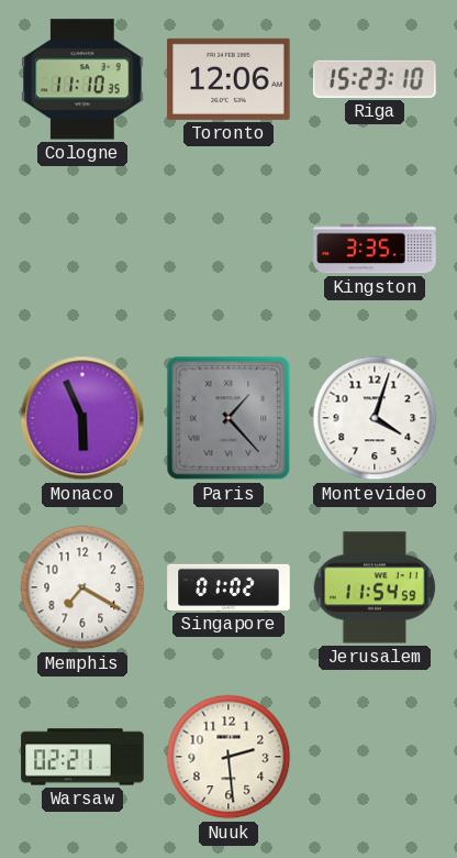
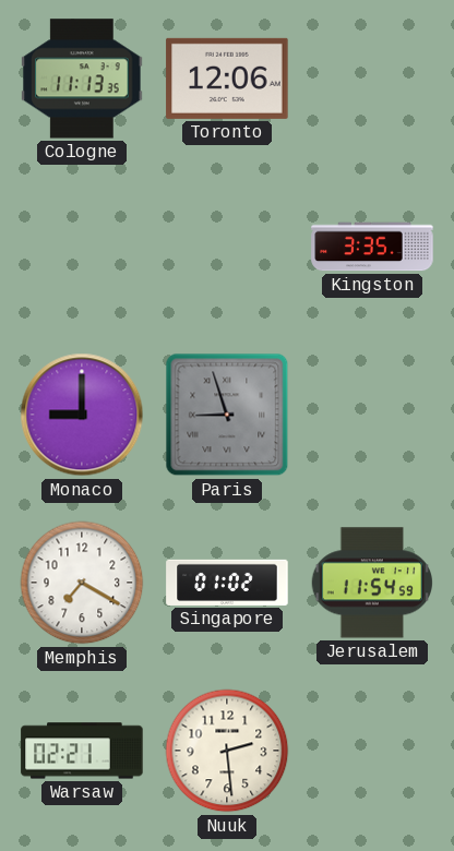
Cologne: 11:10 -> 11:13
Riga: 15:23 -> none
Monaco: 5:56 -> 9:00
Paris: 1:23 -> 8:57
Montevideo: 4:03 -> none
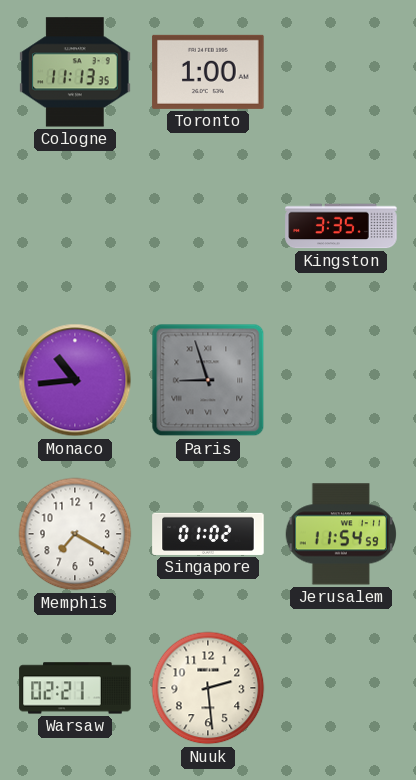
Toronto: 12:06 -> 1:00
Monaco: 9:00 -> 10:44
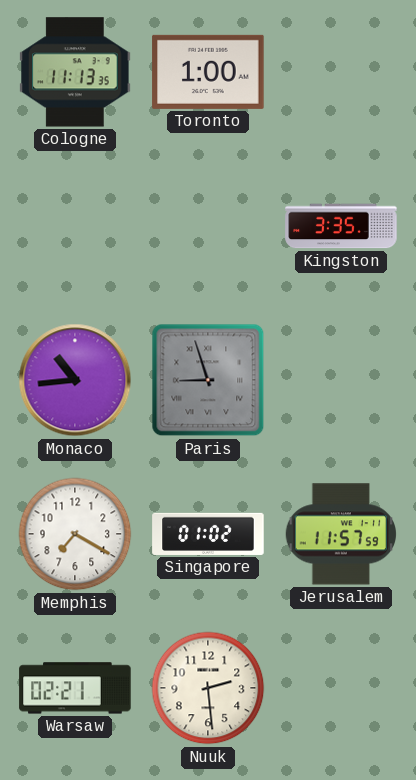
Jerusalem: 11:54 -> 11:57
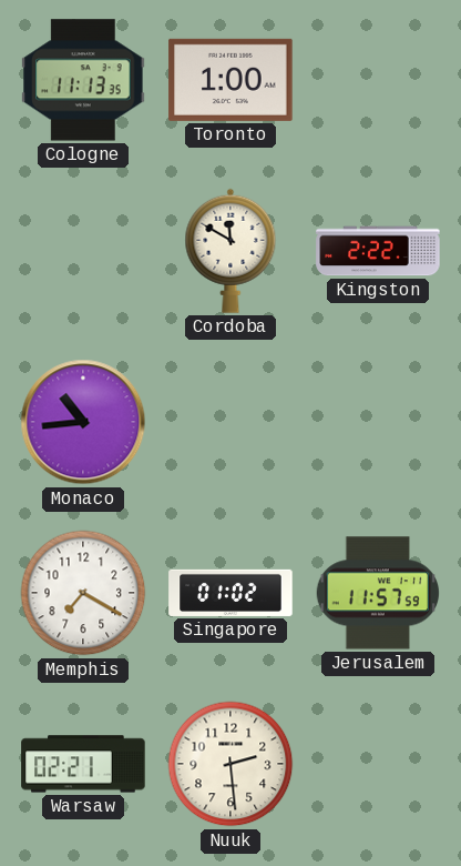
Cordoba: none -> 11:50
Kingston: 3:35 -> 2:22
Paris: 8:57 -> none
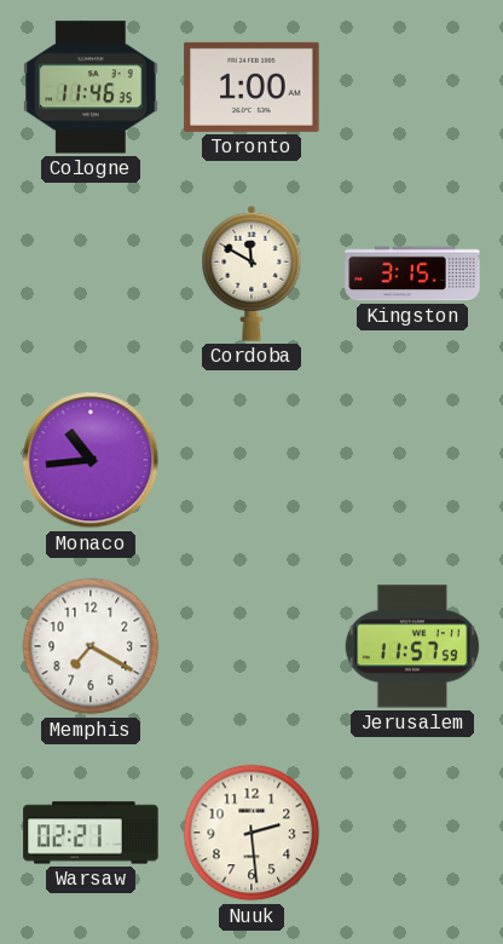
Cologne: 11:13 -> 11:46
Kingston: 2:22 -> 3:15
Singapore: 01:02 -> none
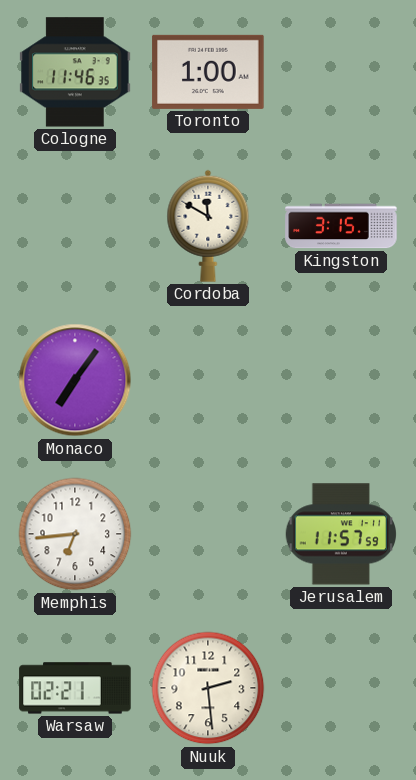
Monaco: 10:44 -> 7:06
Memphis: 7:20 -> 6:44
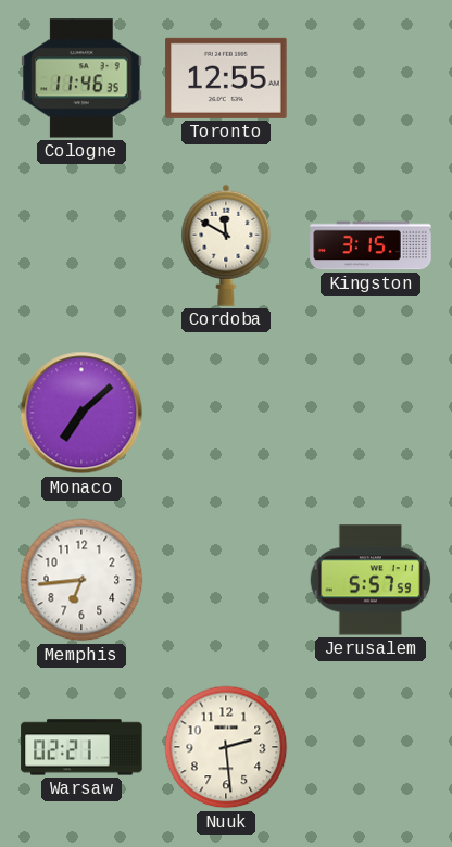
Toronto: 1:00 -> 12:55
Monaco: 7:06 -> 7:08
Jerusalem: 11:57 -> 5:57
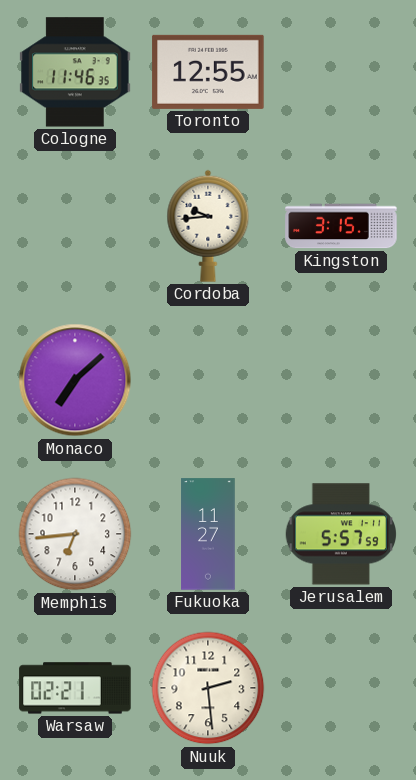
Cordoba: 11:50 -> 9:44
Fukuoka: none -> 11:27
